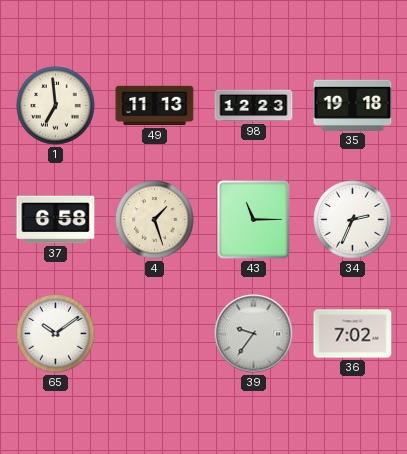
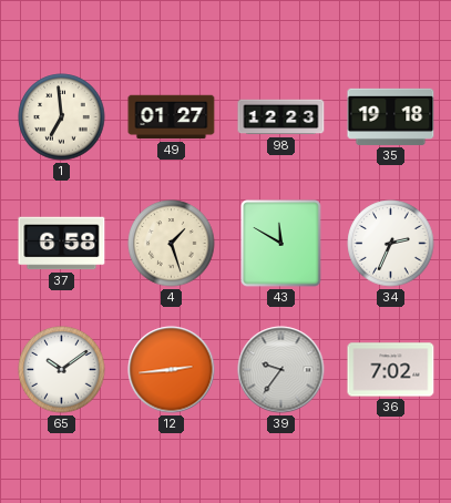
49: 11:13 -> 01:27
43: 11:15 -> 11:50
12: none -> 2:44
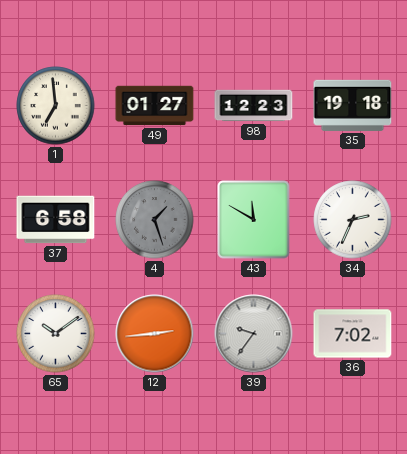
4 dial: cream -> grey
